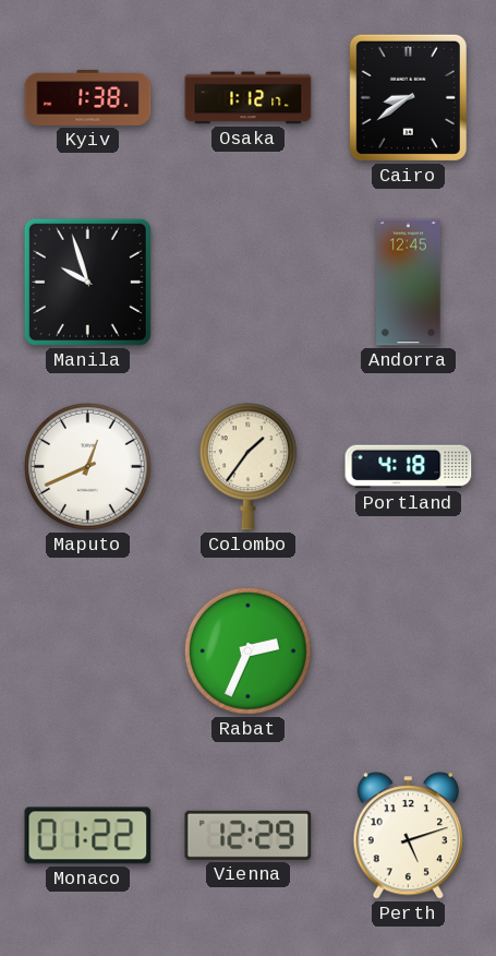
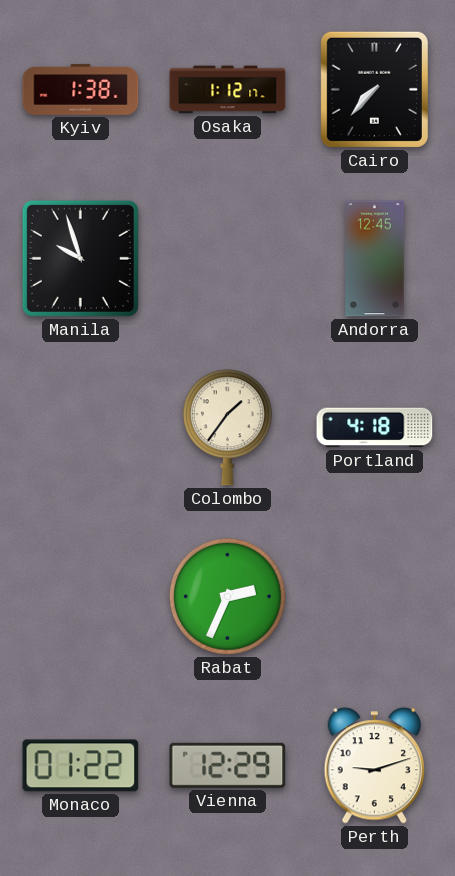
Cairo: 8:39 -> 7:37
Maputo: 12:41 -> none
Perth: 5:12 -> 9:12
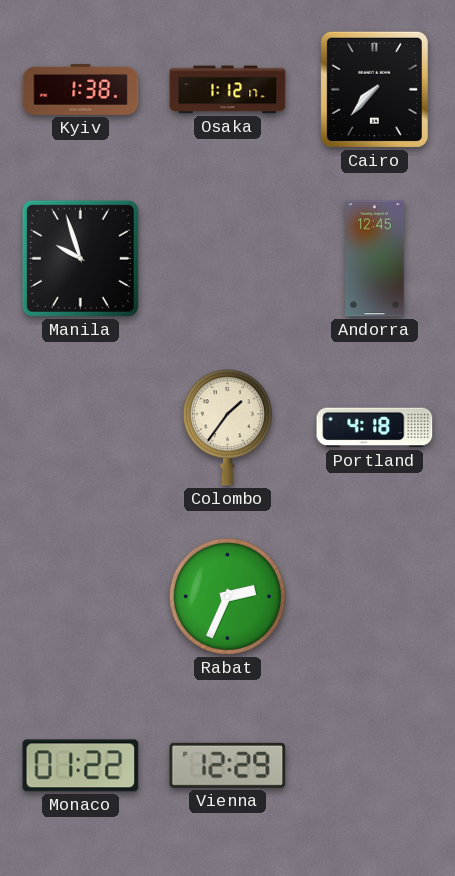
Perth: 9:12 -> none
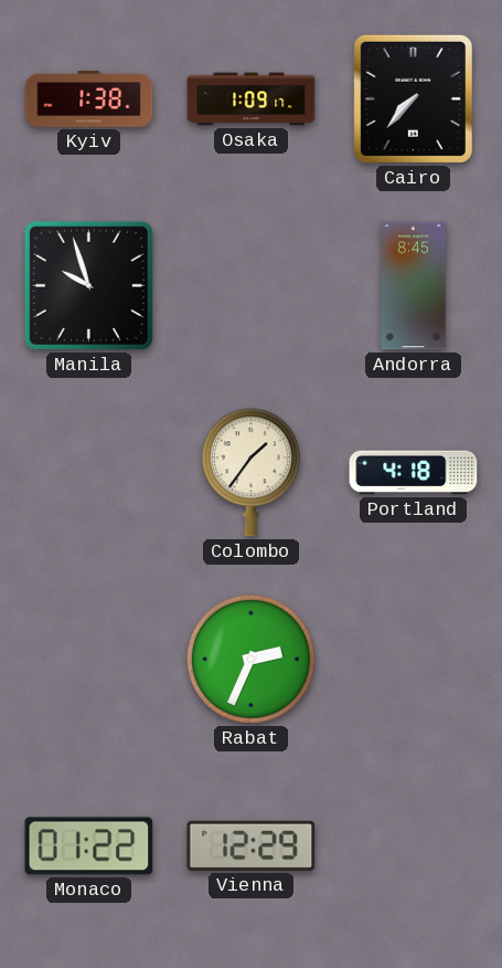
Osaka: 1:12 -> 1:09
Andorra: 12:45 -> 8:45
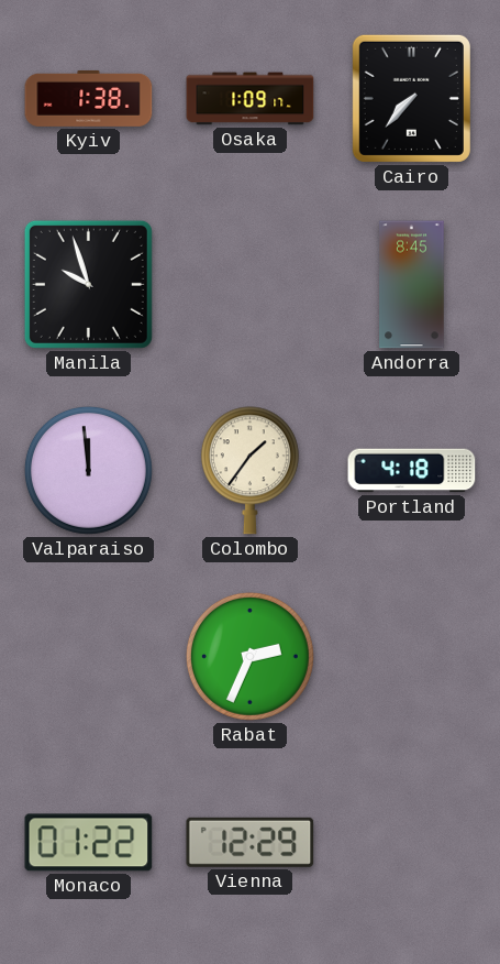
Valparaiso: none -> 11:59
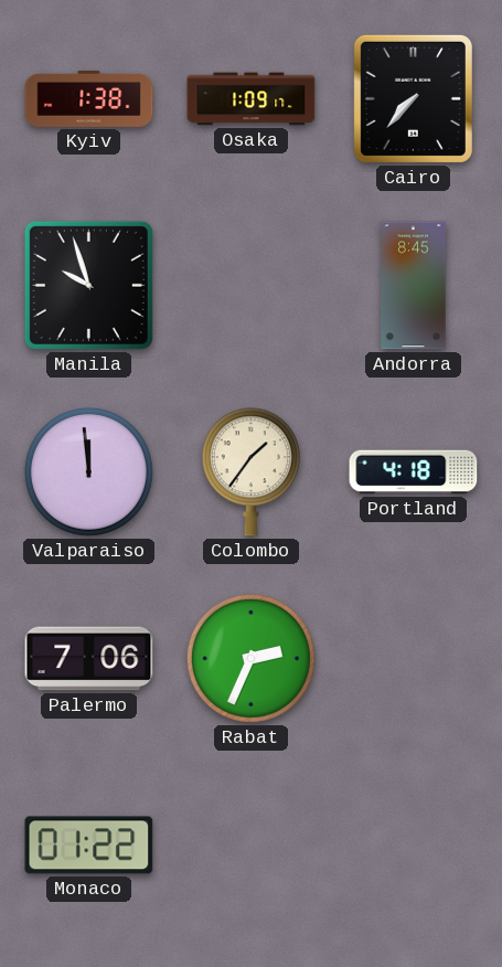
Palermo: none -> 7:06
Vienna: 12:29 -> none
